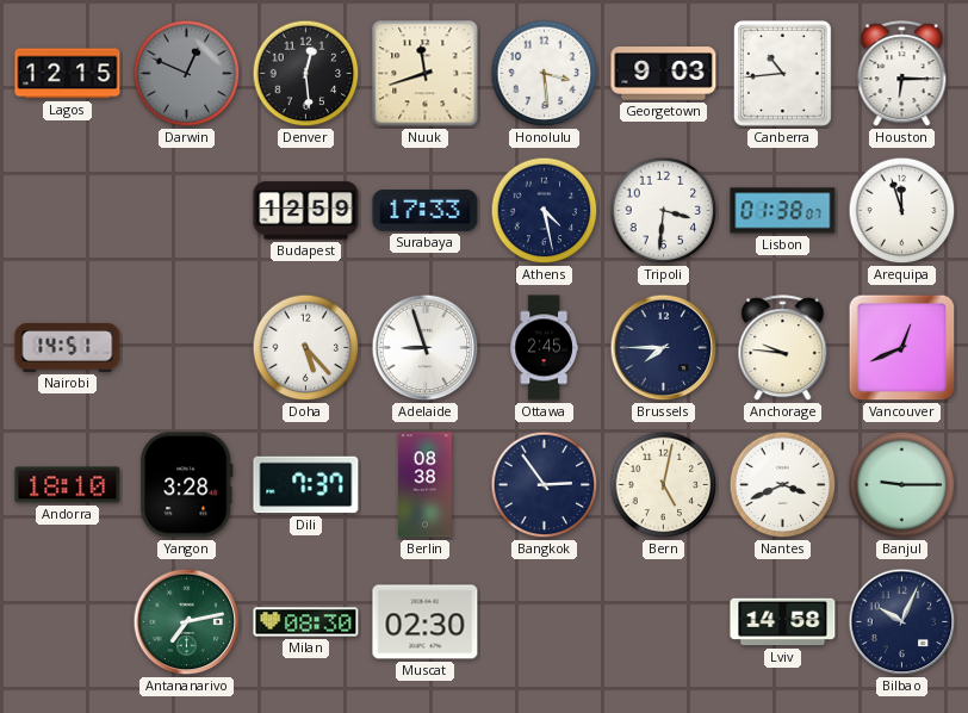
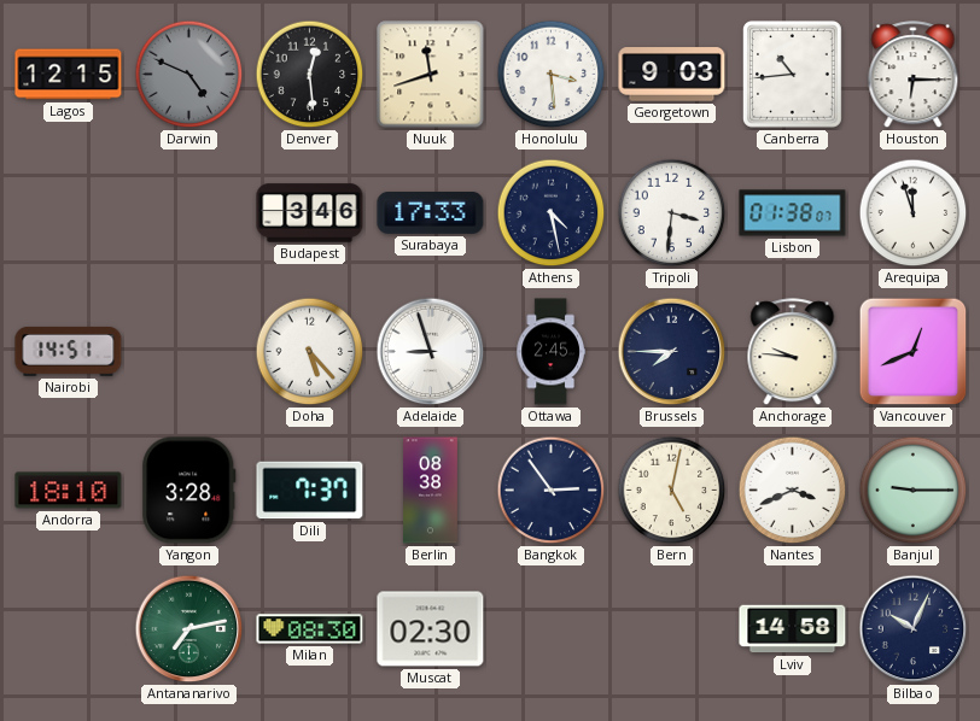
Darwin: 12:49 -> 4:49
Budapest: 12:59 -> 3:46
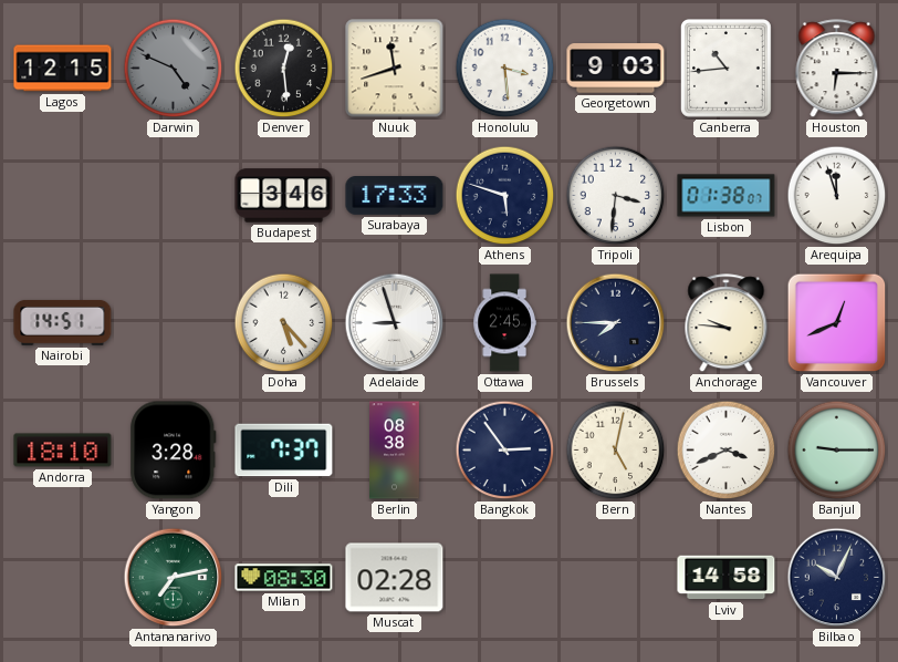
Athens: 4:28 -> 5:48
Muscat: 02:30 -> 02:28
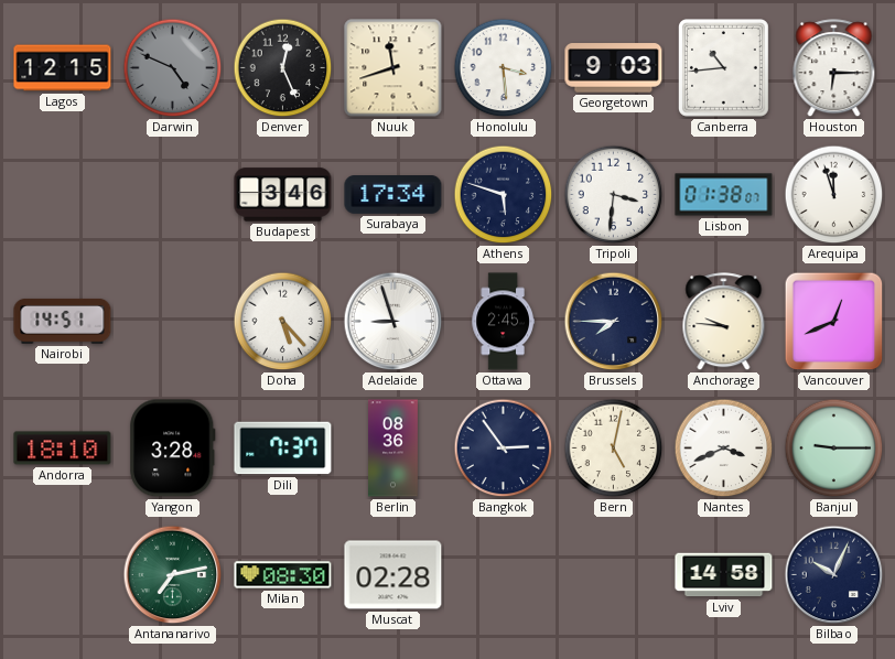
Denver: 12:29 -> 12:26
Surabaya: 17:33 -> 17:34
Berlin: 08:38 -> 08:36
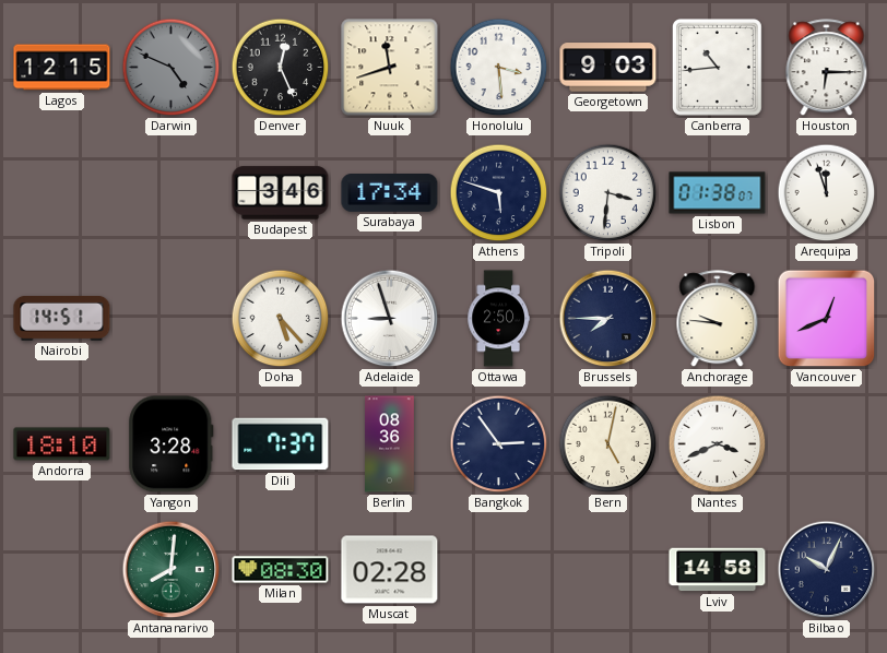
Ottawa: 2:45 -> 2:50
Banjul: 9:15 -> none
Antananarivo: 7:13 -> 8:01
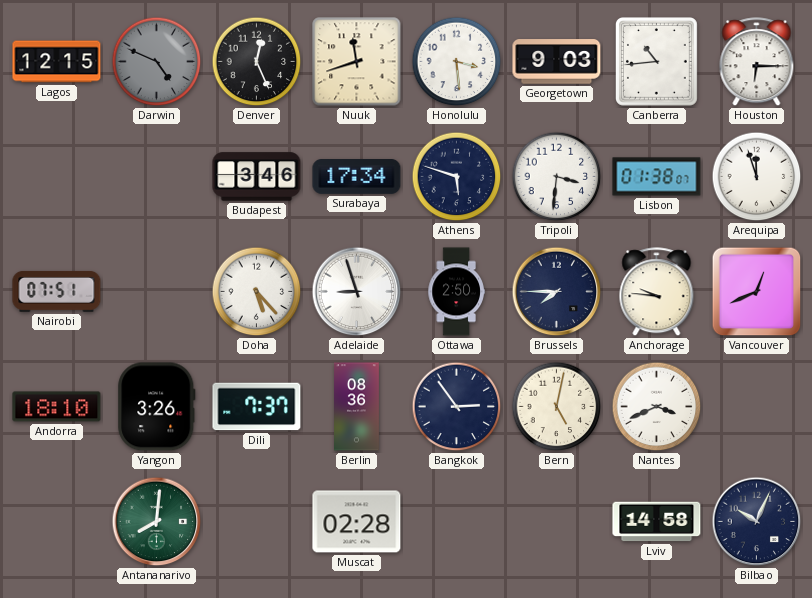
Nairobi: 14:51 -> 07:51
Yangon: 3:28 -> 3:26
Milan: 08:30 -> none
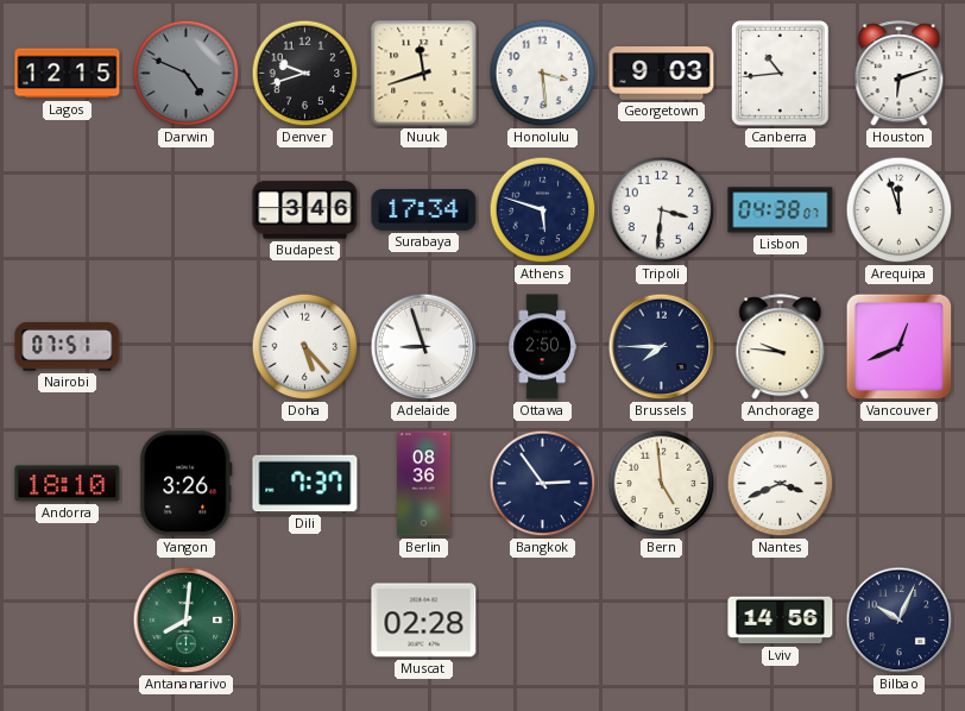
Denver: 12:26 -> 9:42
Houston: 6:15 -> 6:12
Lisbon: 01:38 -> 04:38
Bern: 5:02 -> 4:59
Lviv: 14:58 -> 14:56
